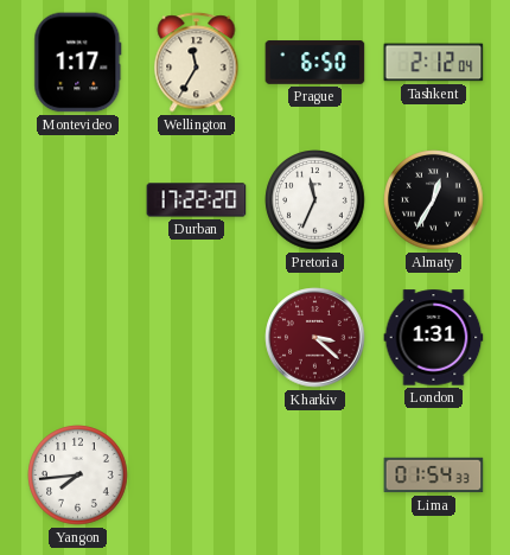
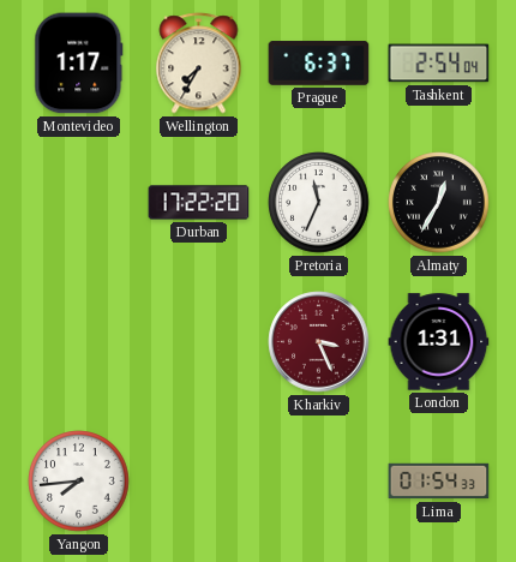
Wellington: 11:35 -> 7:35
Prague: 6:50 -> 6:37
Tashkent: 2:12 -> 2:54
Kharkiv: 3:22 -> 3:26
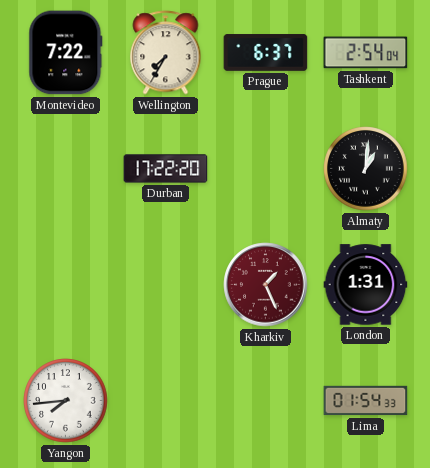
Montevideo: 1:17 -> 7:22
Pretoria: 11:34 -> none
Almaty: 12:35 -> 1:01
Kharkiv: 3:26 -> 1:26
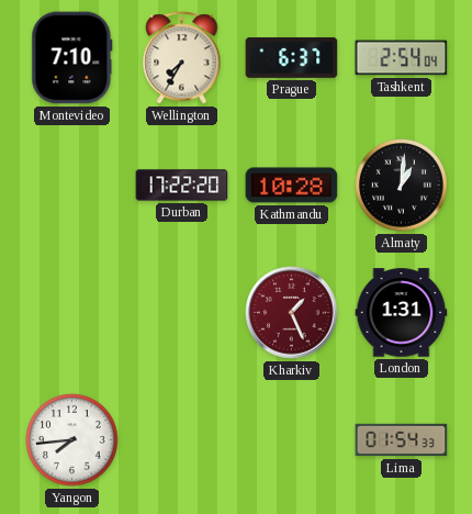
Montevideo: 7:22 -> 7:10
Kathmandu: none -> 10:28
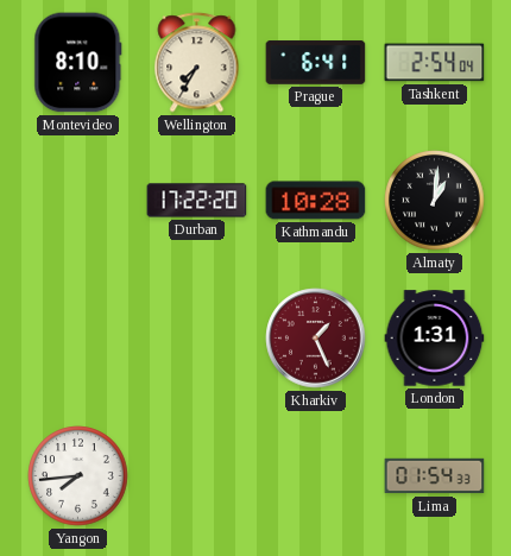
Montevideo: 7:10 -> 8:10
Prague: 6:37 -> 6:41
